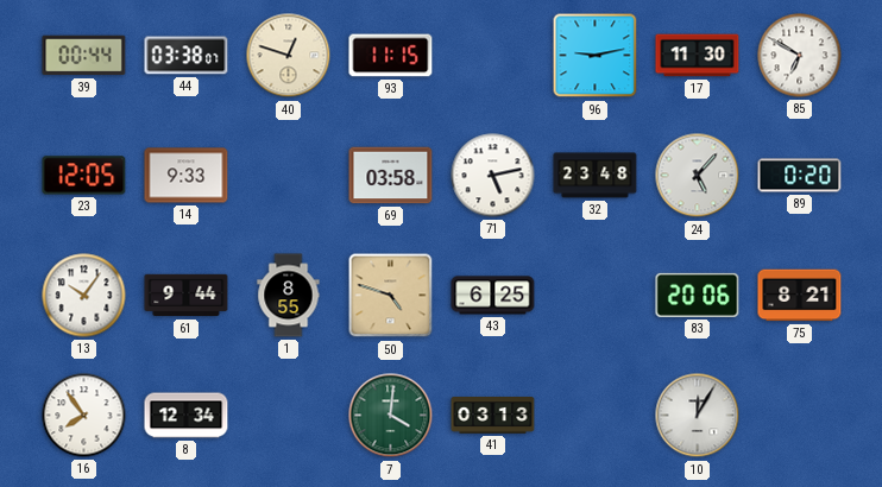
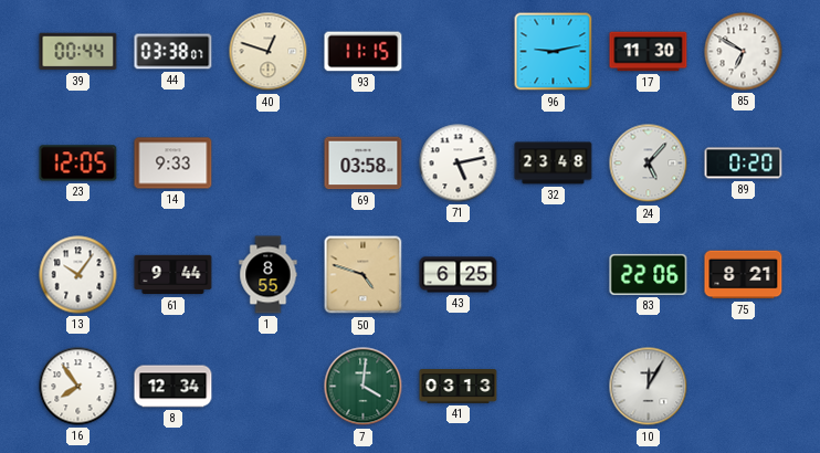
83: 20:06 -> 22:06
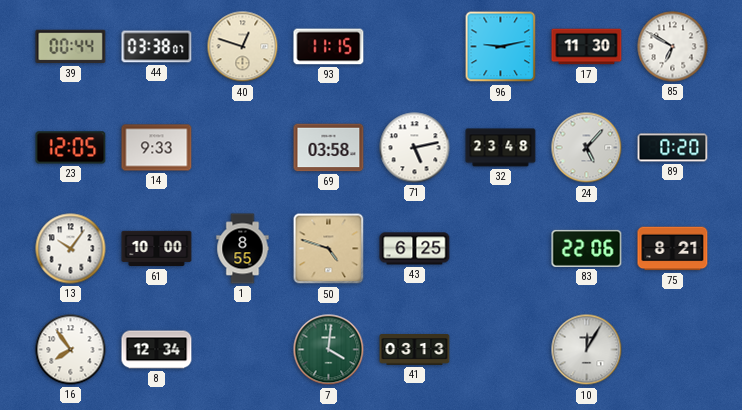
61: 9:44 -> 10:00
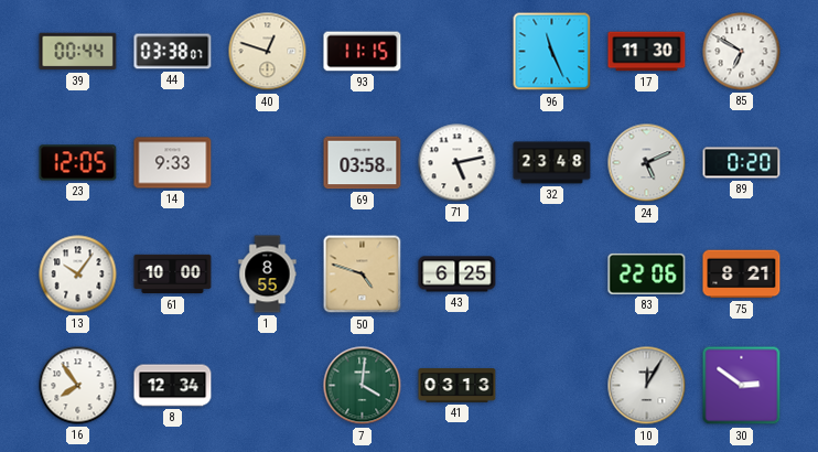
96: 9:13 -> 11:26
24: 5:07 -> 5:11
30: none -> 2:51
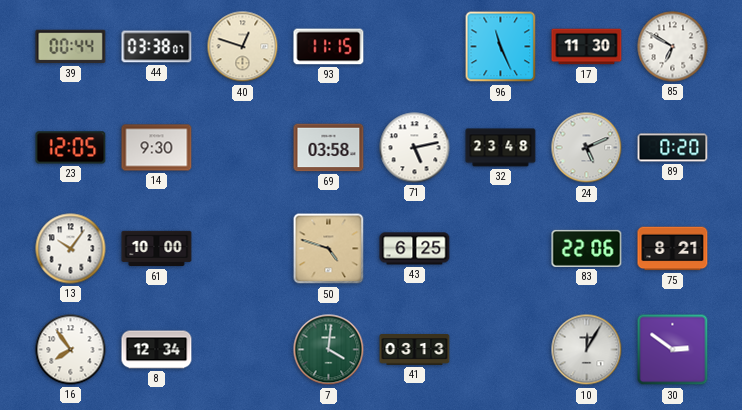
14: 9:33 -> 9:30
1: 8:55 -> none
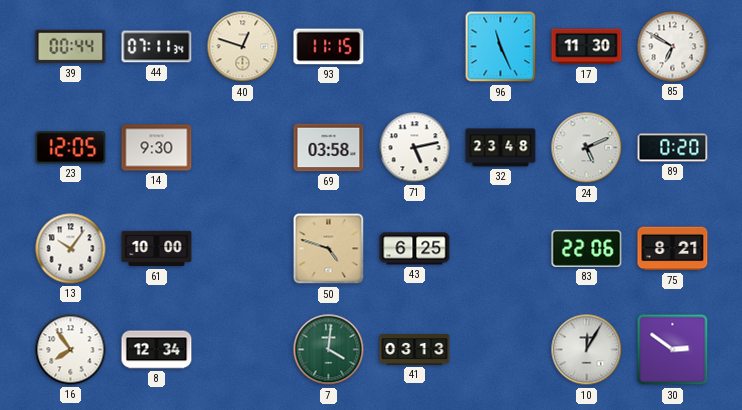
44: 03:38 -> 07:11
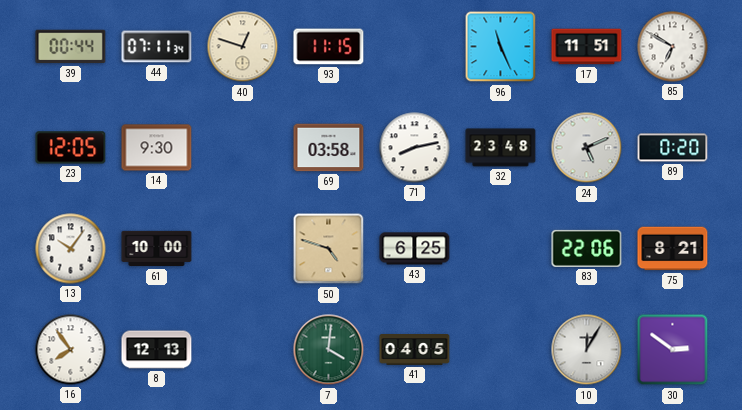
17: 11:30 -> 11:51
71: 5:13 -> 8:13
8: 12:34 -> 12:13
41: 03:13 -> 04:05
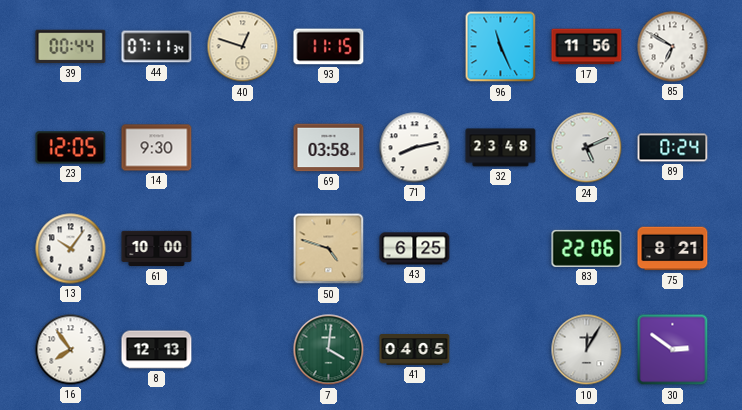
17: 11:51 -> 11:56
89: 0:20 -> 0:24
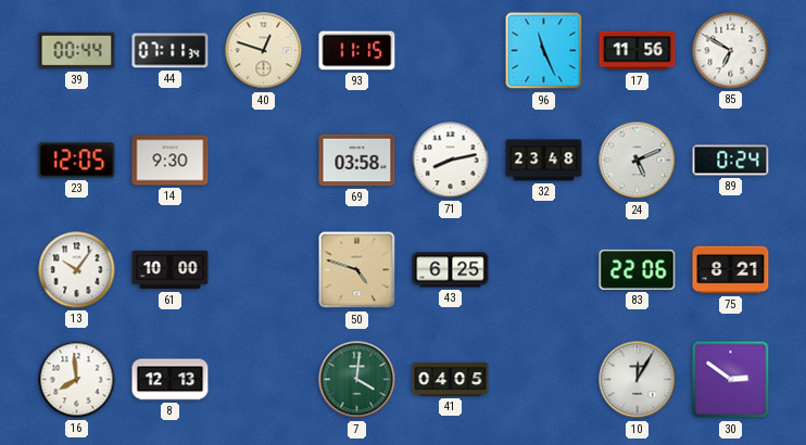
16: 7:54 -> 7:59
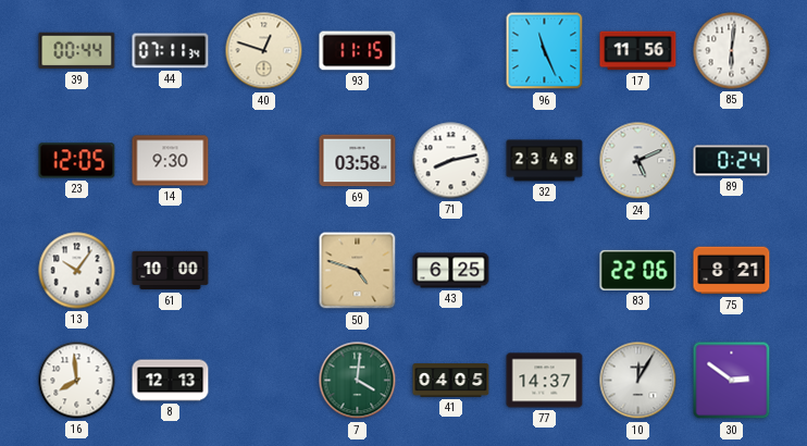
85: 6:50 -> 6:01
77: none -> 14:37
